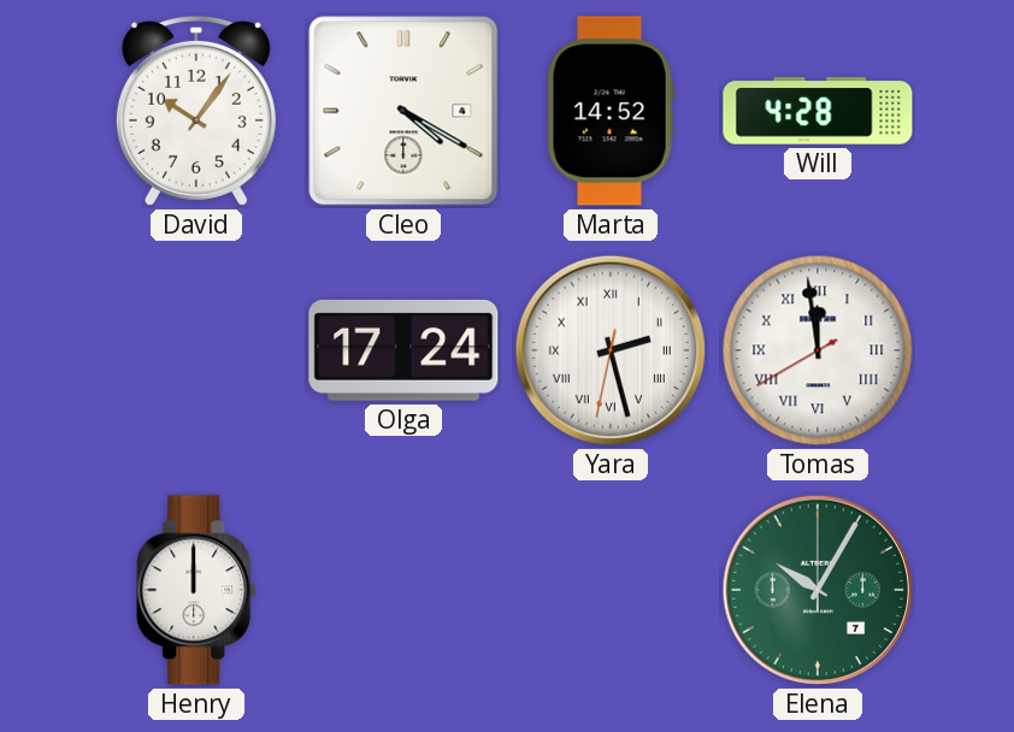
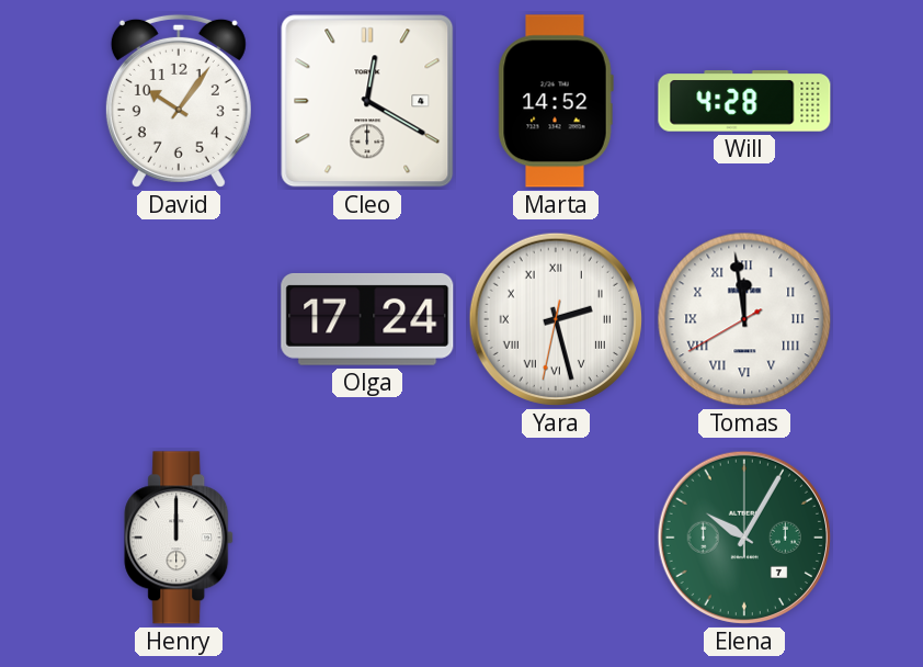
Cleo: 4:20 -> 12:20
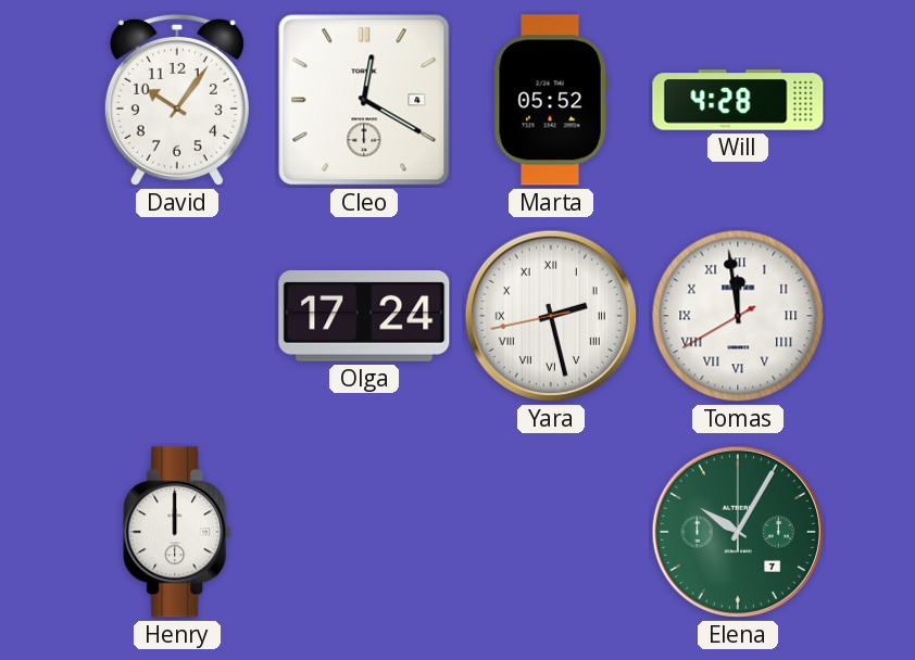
Marta: 14:52 -> 05:52
Yara: 2:27:32 -> 2:27:43
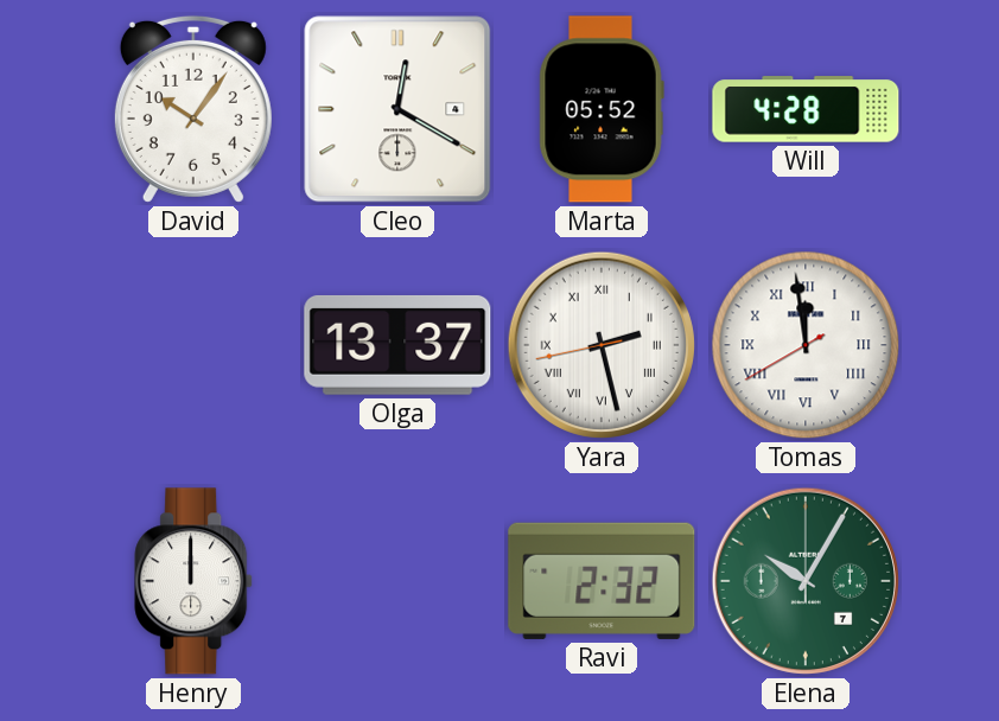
Olga: 17:24 -> 13:37
Ravi: none -> 2:32
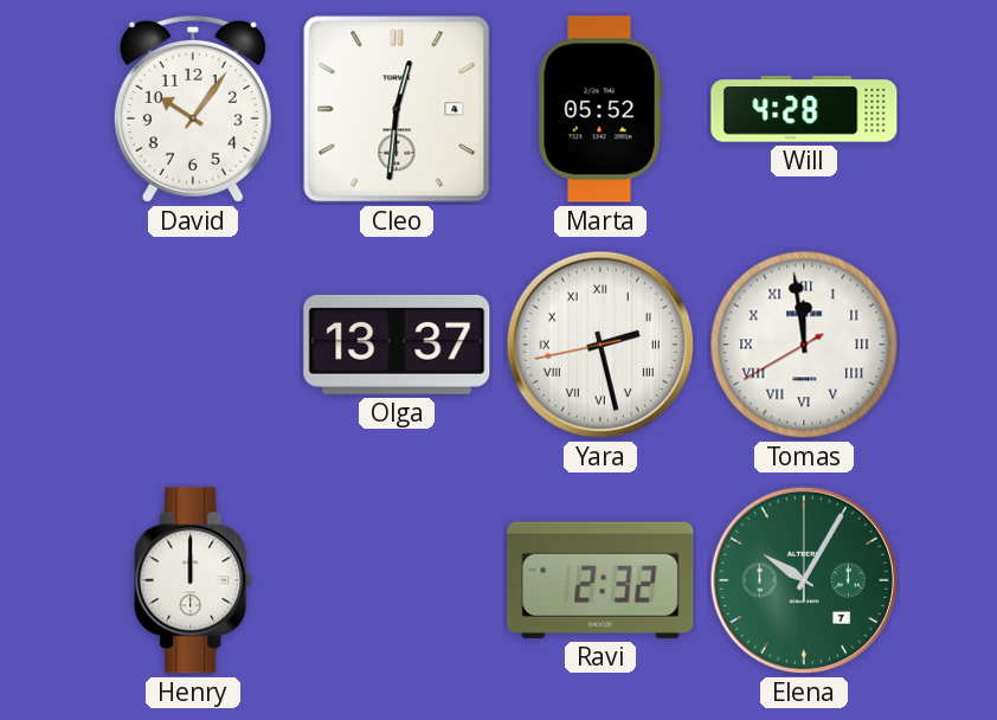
Cleo: 12:20 -> 12:31
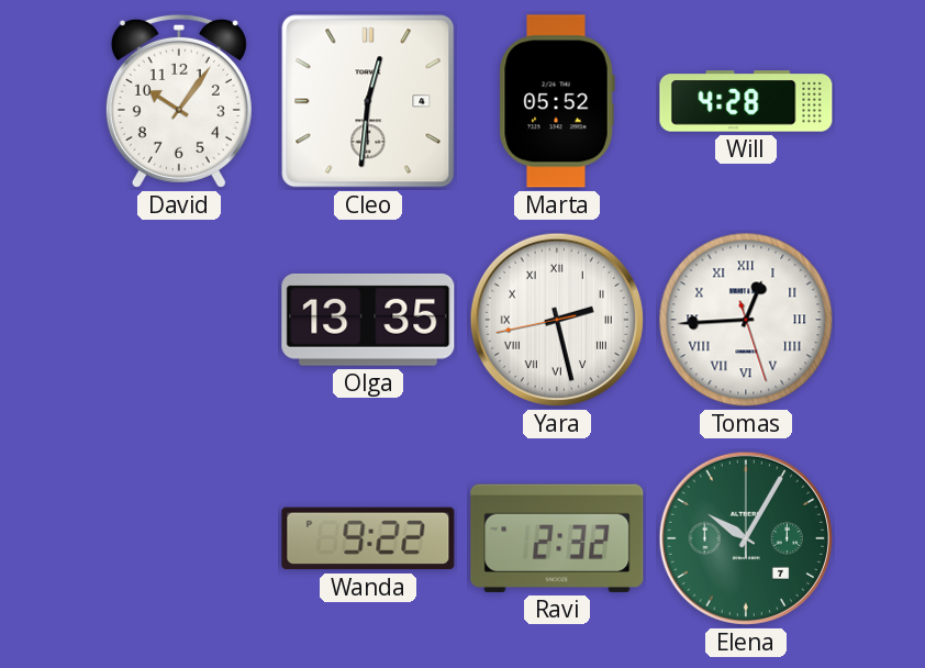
Olga: 13:37 -> 13:35
Tomas: 11:58 -> 12:44
Henry: 12:00 -> none
Wanda: none -> 9:22
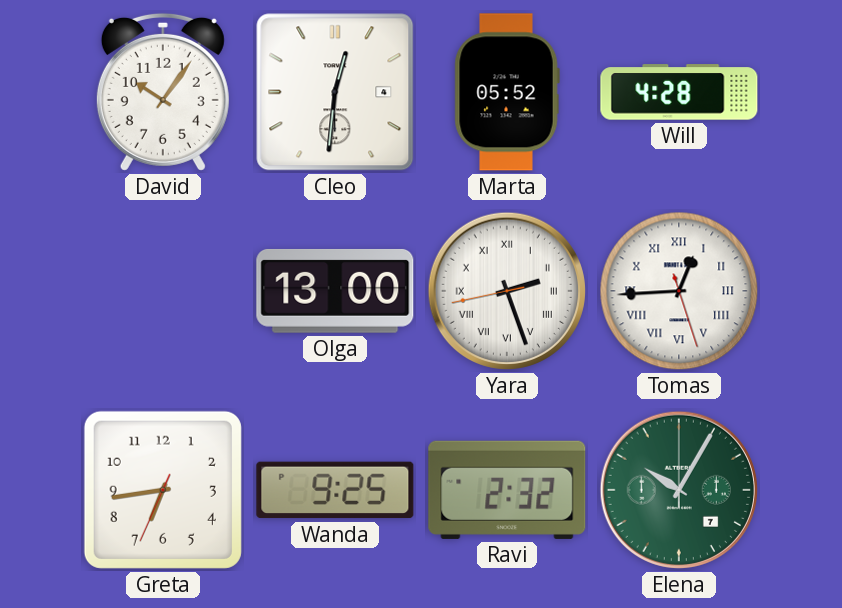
Olga: 13:35 -> 13:00
Yara: 2:27 -> 2:26
Greta: none -> 6:43
Wanda: 9:22 -> 9:25
